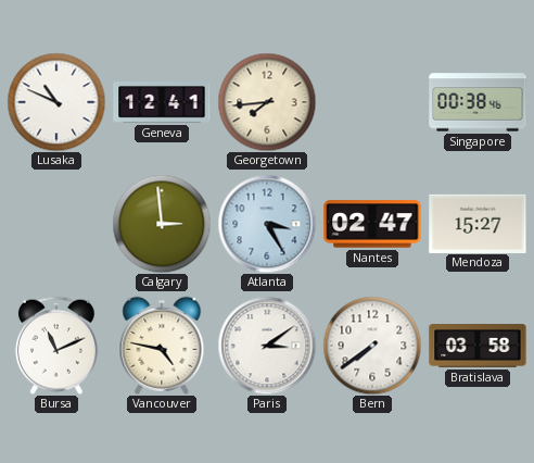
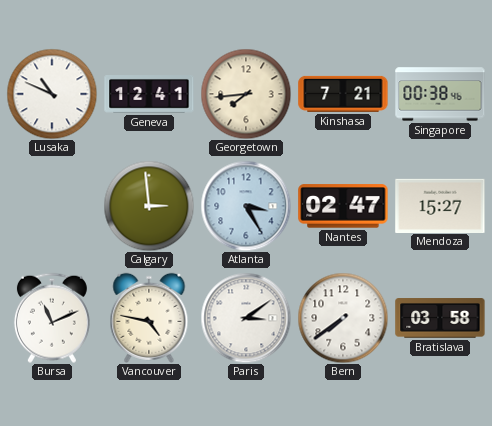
Kinshasa: none -> 7:21
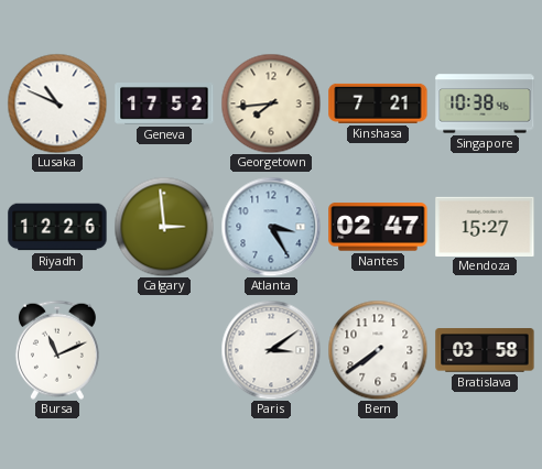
Geneva: 12:41 -> 17:52
Singapore: 00:38 -> 10:38
Riyadh: none -> 12:26
Vancouver: 4:47 -> none
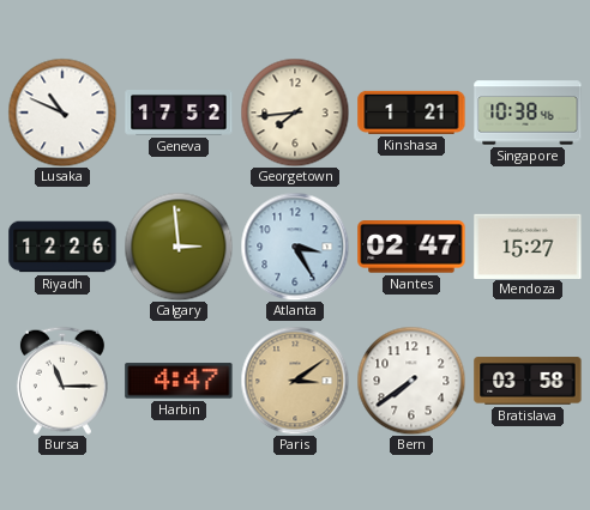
Kinshasa: 7:21 -> 1:21
Bursa: 11:11 -> 11:15
Harbin: none -> 4:47
Paris dial: white -> champagne
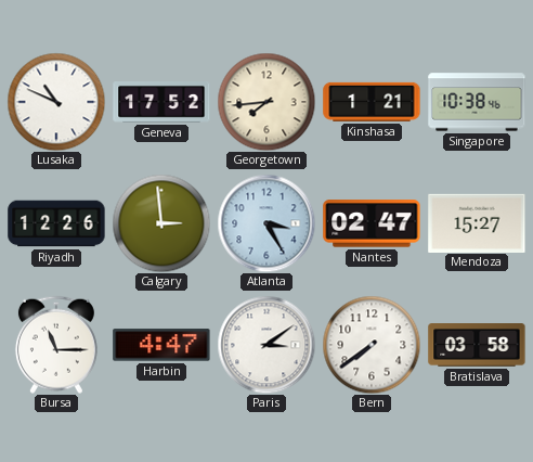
Paris dial: champagne -> white
